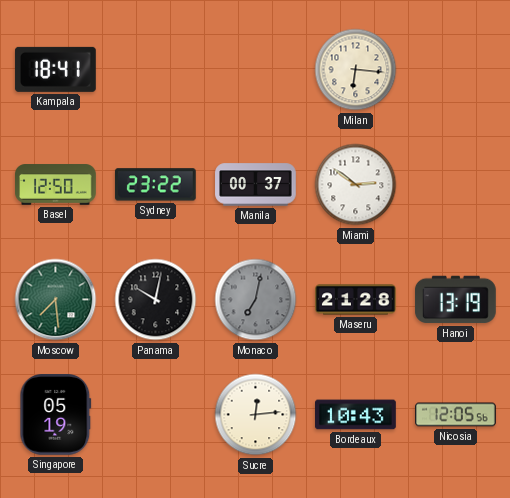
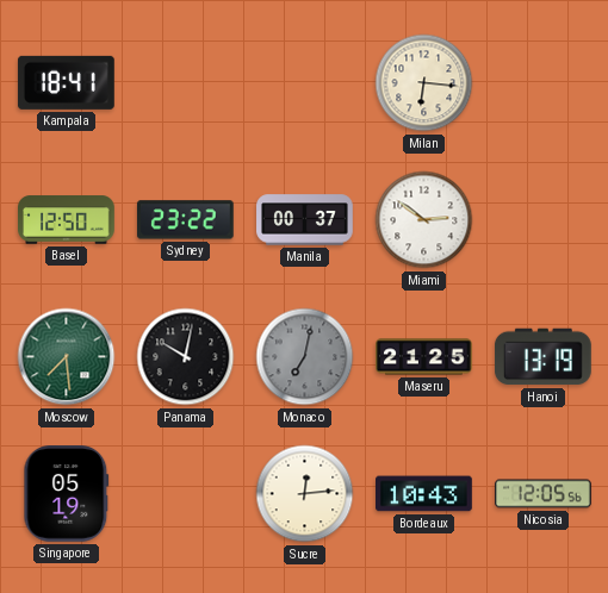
Maseru: 21:28 -> 21:25
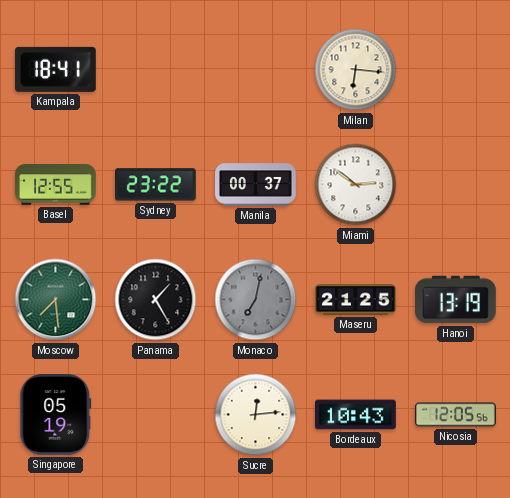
Basel: 12:50 -> 12:55
Panama: 10:02 -> 1:25
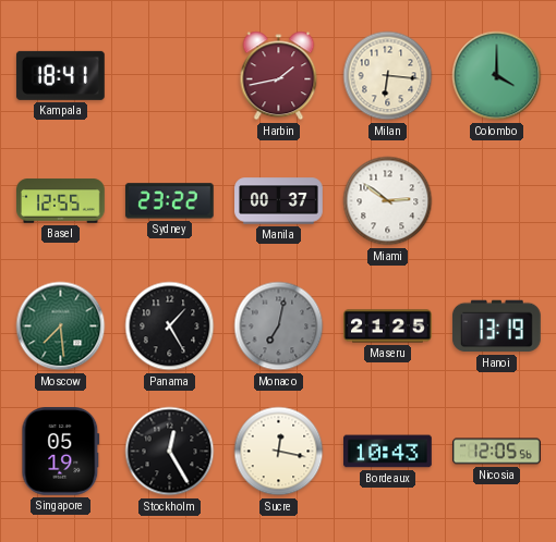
Harbin: none -> 1:43
Colombo: none -> 4:00
Stockholm: none -> 12:25
Sucre: 12:14 -> 12:17
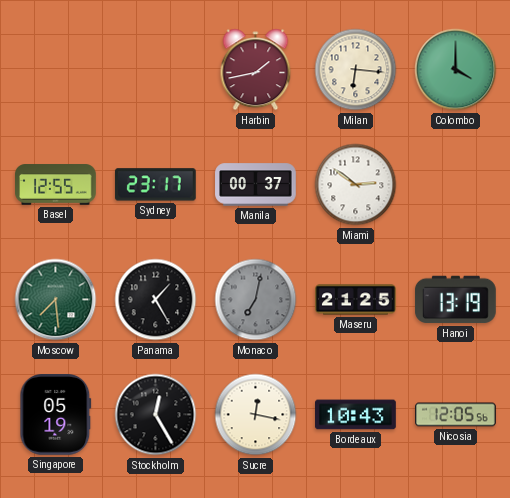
Kampala: 18:41 -> none
Sydney: 23:22 -> 23:17
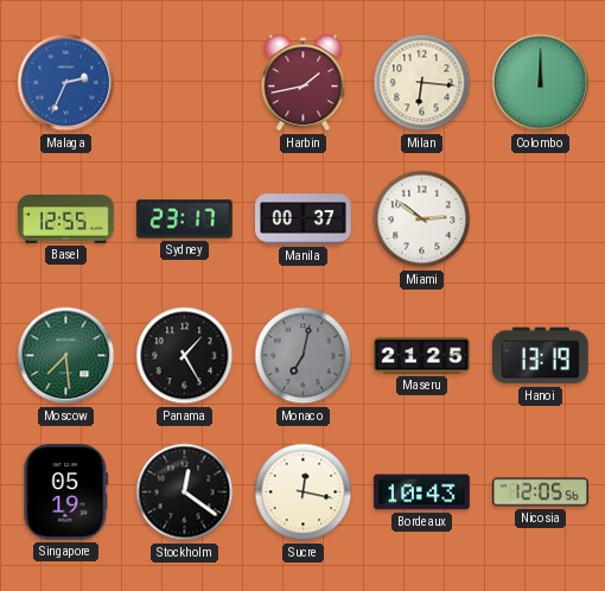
Malaga: none -> 2:34
Colombo: 4:00 -> 12:00
Stockholm: 12:25 -> 12:21
